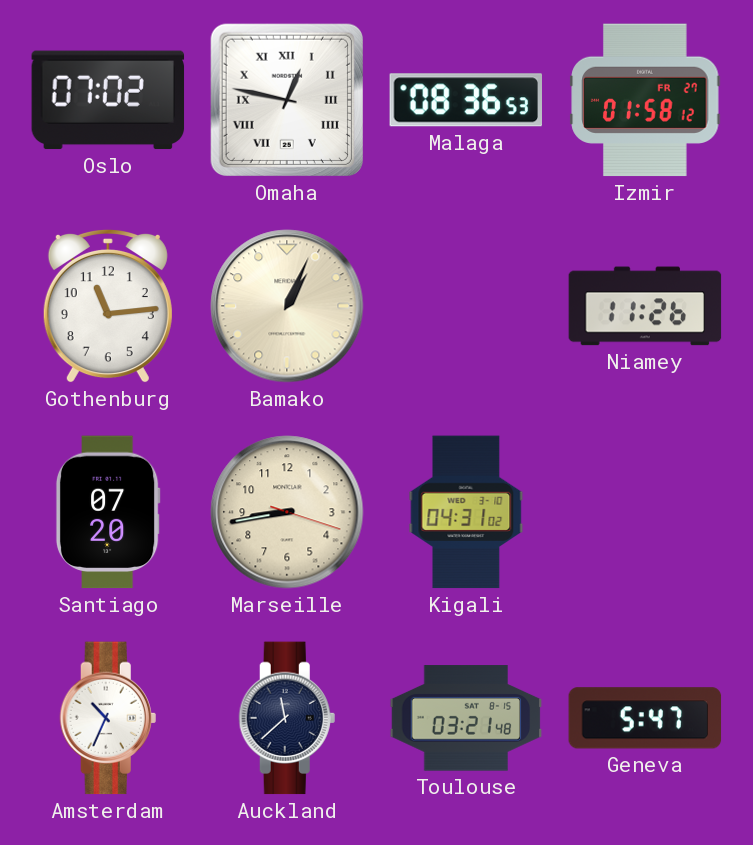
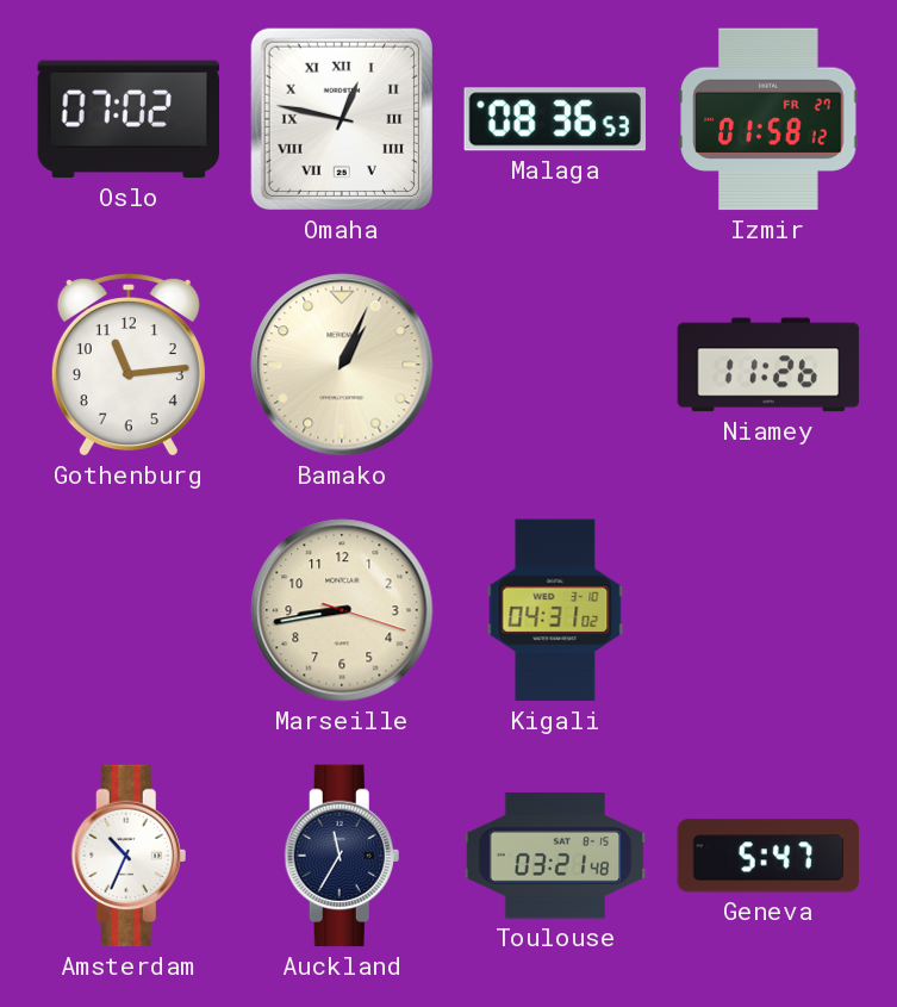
Santiago: 07:20 -> none
Auckland: 11:38 -> 11:35
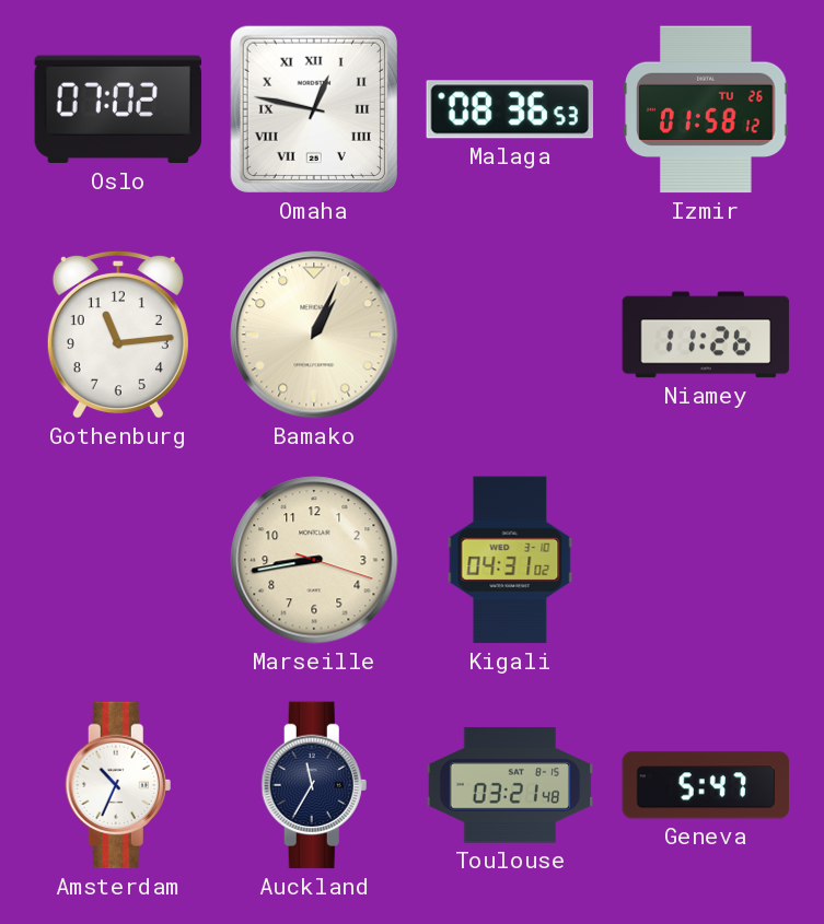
Izmir date: FR 27 -> TU 26
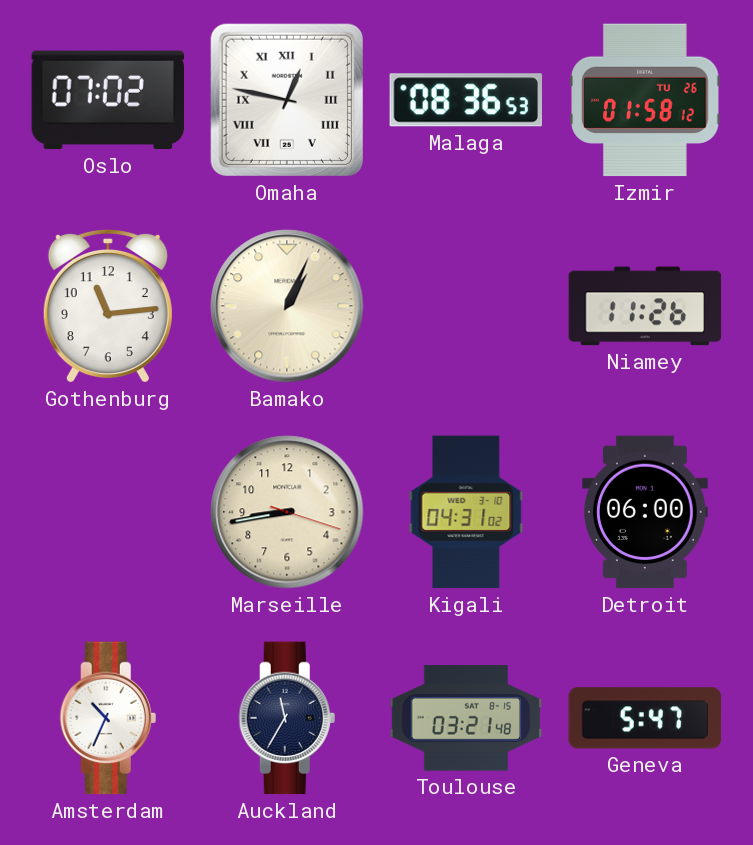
Detroit: none -> 06:00
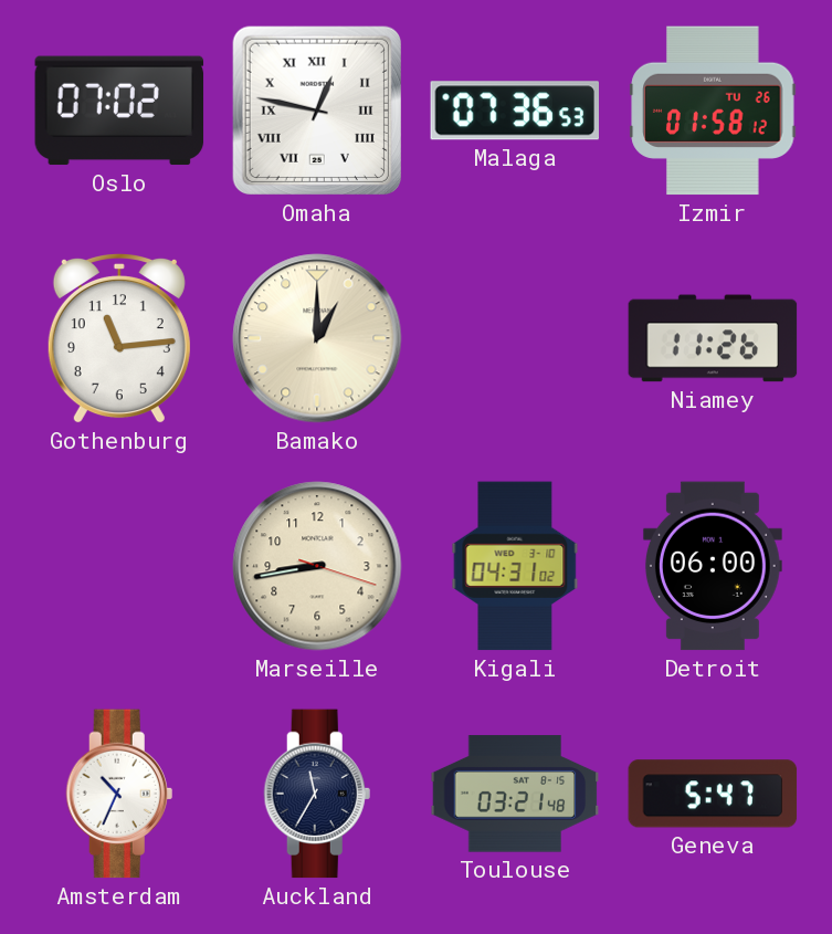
Malaga: 08:36 -> 07:36
Bamako: 1:04 -> 1:00
